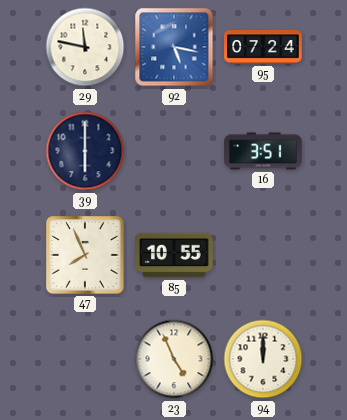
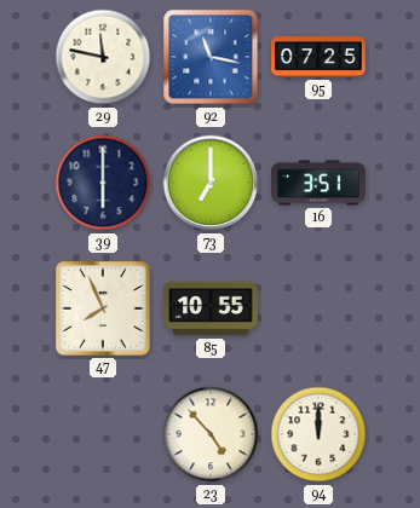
92: 5:17 -> 11:17
95: 07:24 -> 07:25
73: none -> 7:00
23: 4:56 -> 4:53
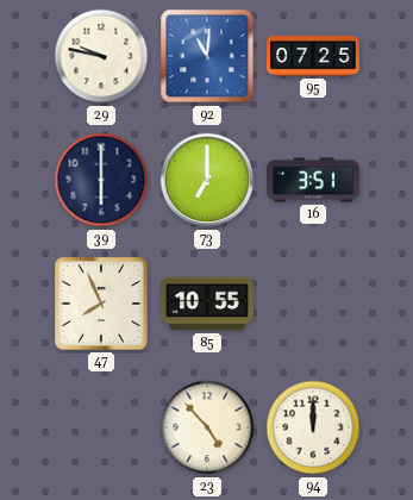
29: 11:47 -> 9:47
92: 11:17 -> 11:01
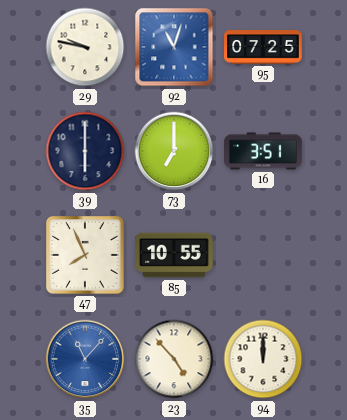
92: 11:01 -> 11:03
35: none -> 11:07
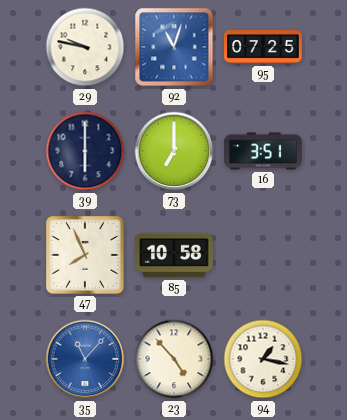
85: 10:55 -> 10:58
94: 12:00 -> 1:17
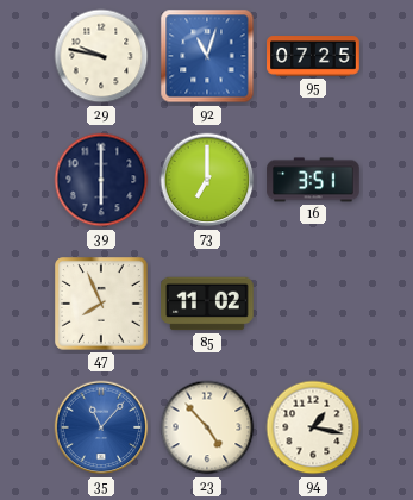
85: 10:58 -> 11:02
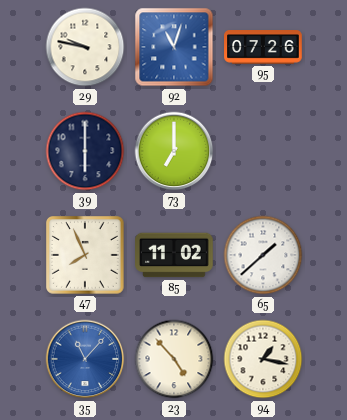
95: 07:25 -> 07:26
16: 3:51 -> none
65: none -> 1:38
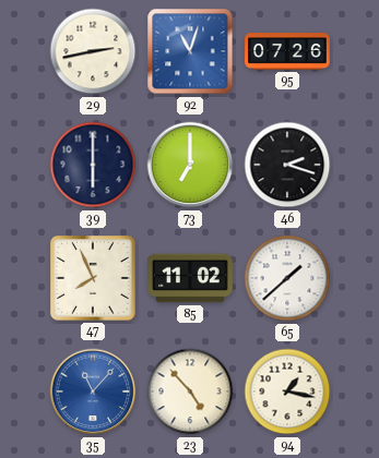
29: 9:47 -> 2:43
46: none -> 2:18
